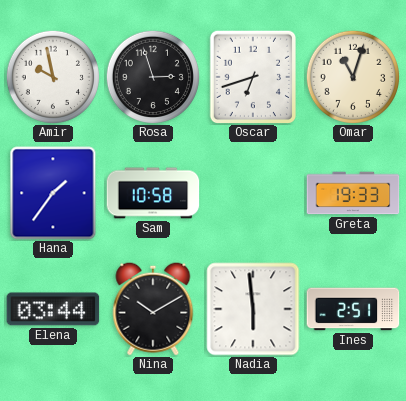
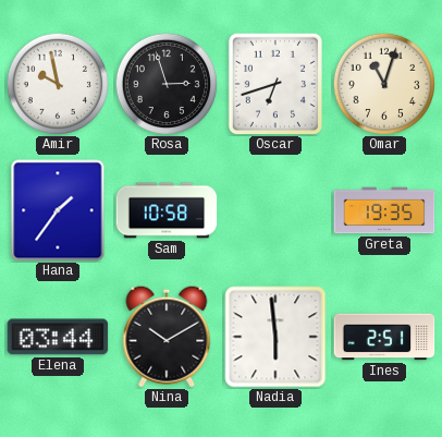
Greta: 19:33 -> 19:35
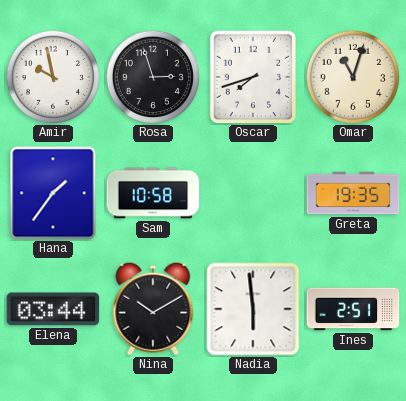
Oscar: 6:42 -> 7:42
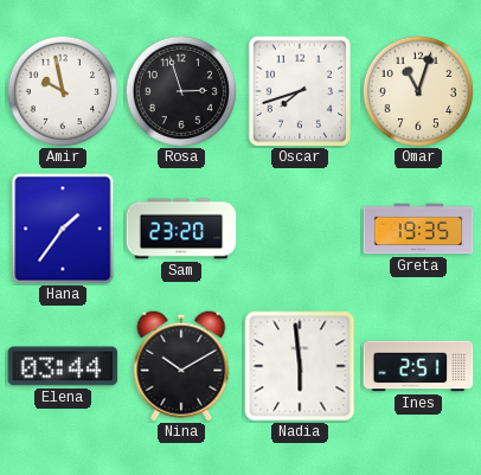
Sam: 10:58 -> 23:20
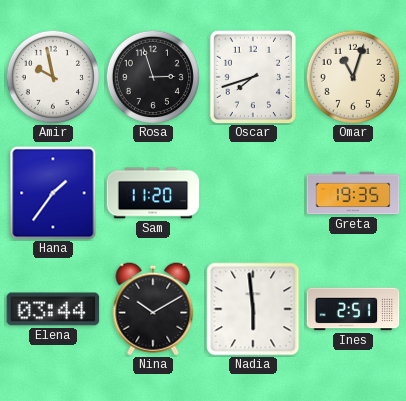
Sam: 23:20 -> 11:20
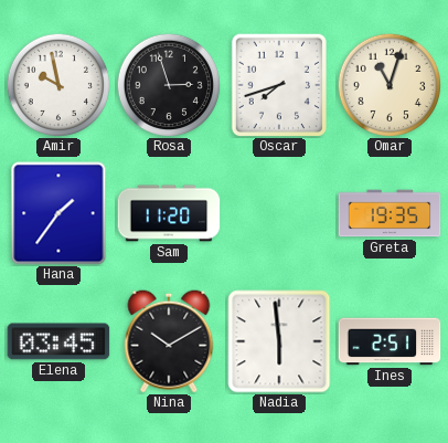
Elena: 03:44 -> 03:45
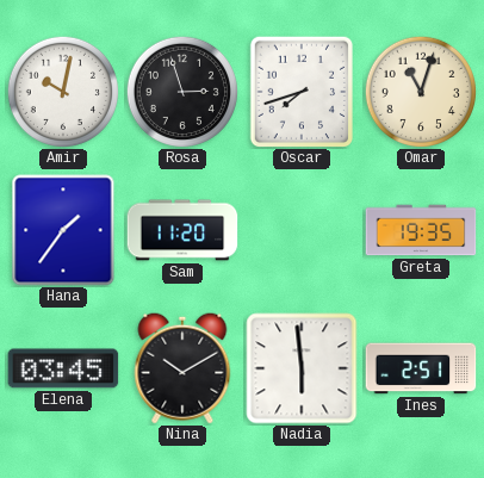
Amir: 9:58 -> 10:02
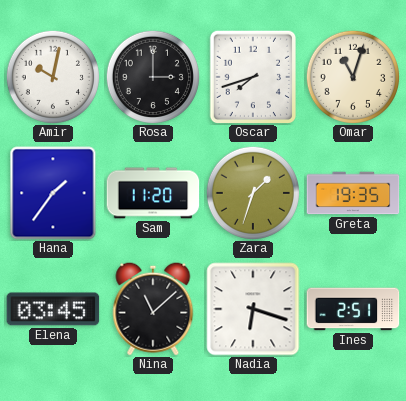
Rosa: 2:57 -> 3:00
Zara: none -> 1:33
Nina: 10:10 -> 11:08
Nadia: 5:59 -> 6:18
